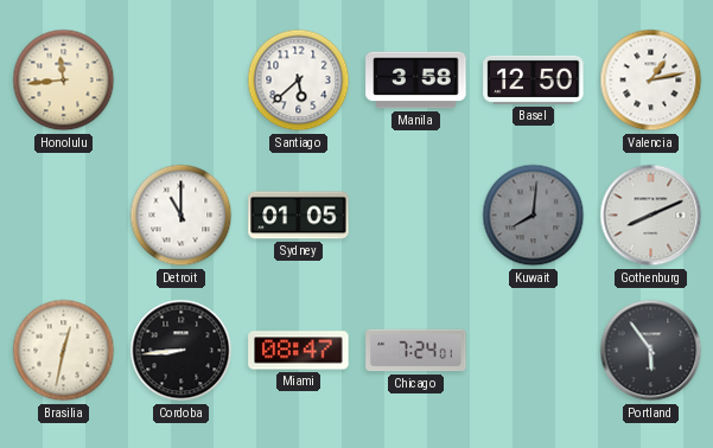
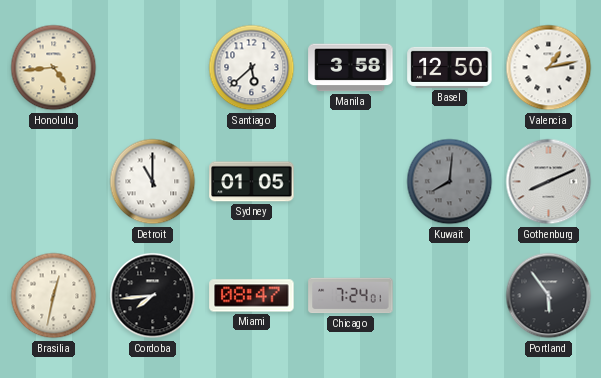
Honolulu: 11:44 -> 4:44
Cordoba: 8:44 -> 7:44
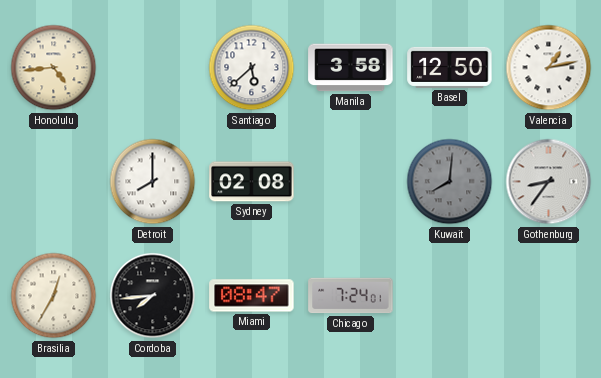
Detroit: 11:00 -> 8:00
Sydney: 01:05 -> 02:08
Gothenburg: 8:11 -> 8:36
Brasilia: 12:32 -> 12:35
Portland: 5:54 -> none
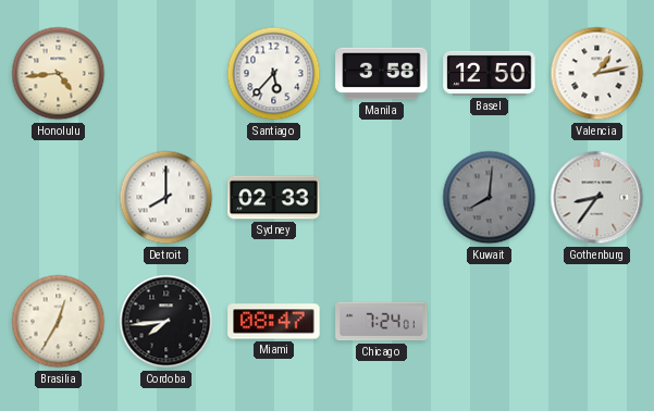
Santiago: 5:38 -> 5:37
Sydney: 02:08 -> 02:33
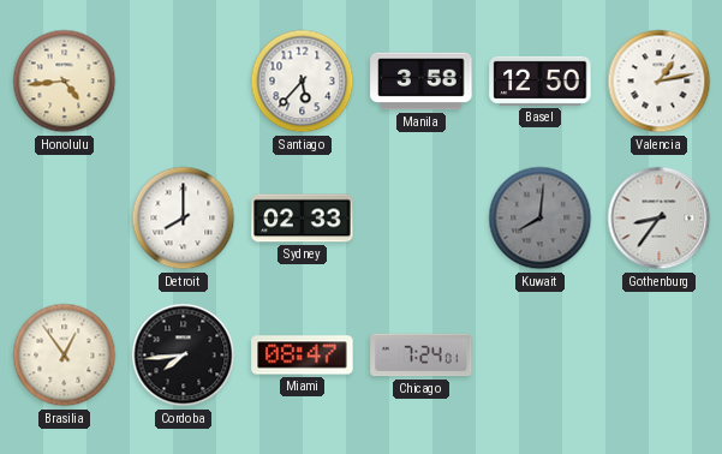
Brasilia: 12:35 -> 12:54
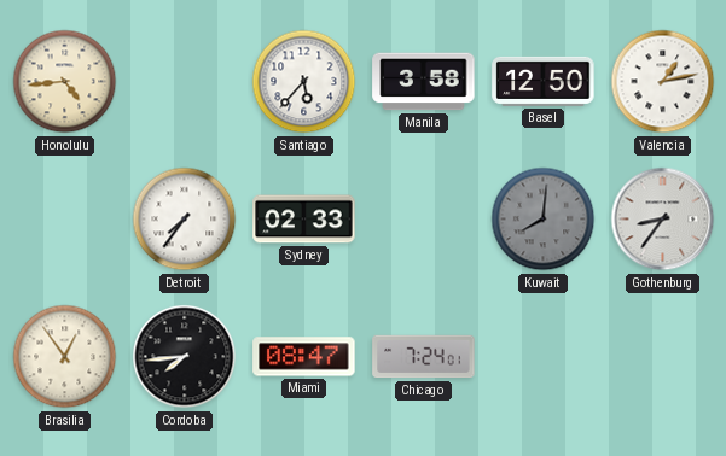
Detroit: 8:00 -> 7:36
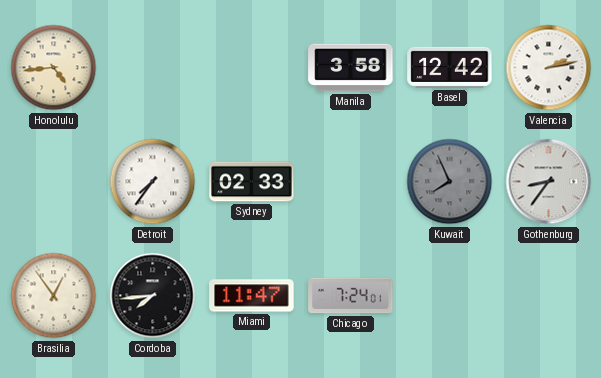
Santiago: 5:37 -> none
Basel: 12:50 -> 12:42
Valencia: 1:13 -> 2:13
Kuwait: 8:01 -> 7:56
Miami: 08:47 -> 11:47
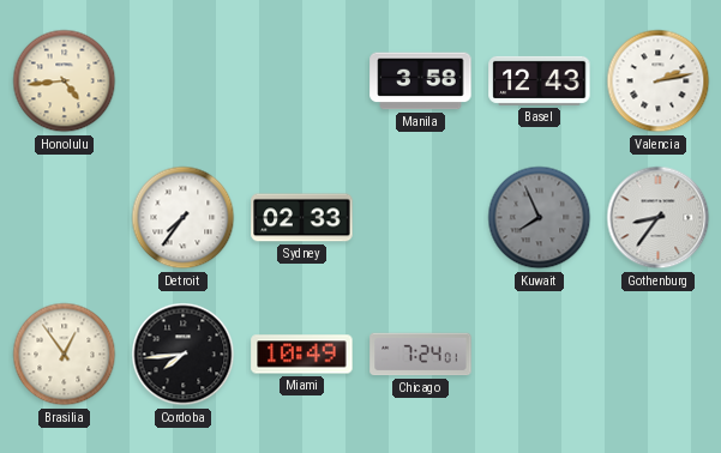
Basel: 12:42 -> 12:43
Miami: 11:47 -> 10:49
